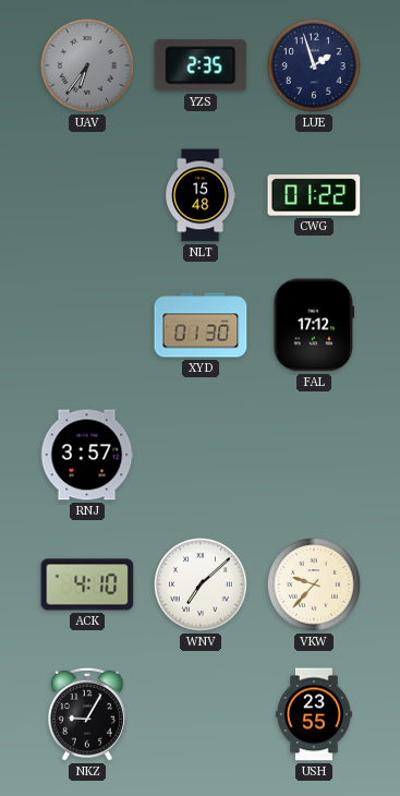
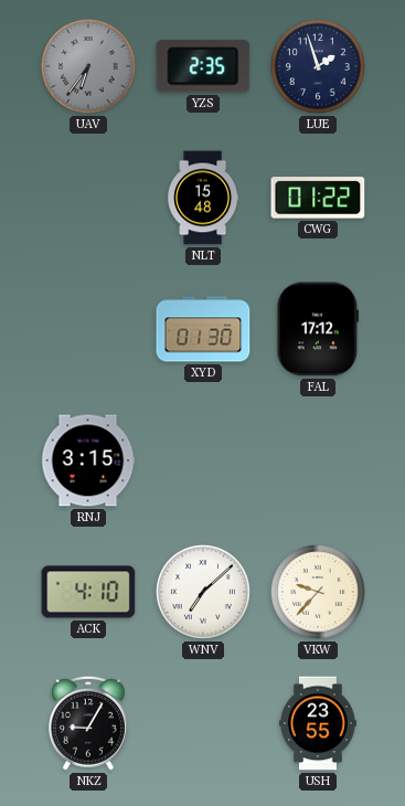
RNJ: 3:57 -> 3:15
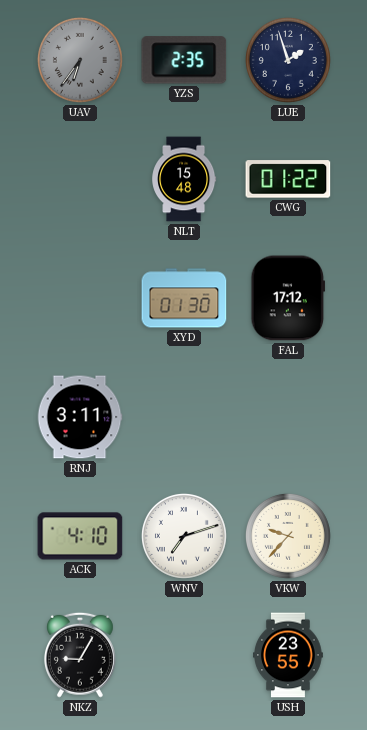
RNJ: 3:15 -> 3:11
WNV: 7:08 -> 7:12
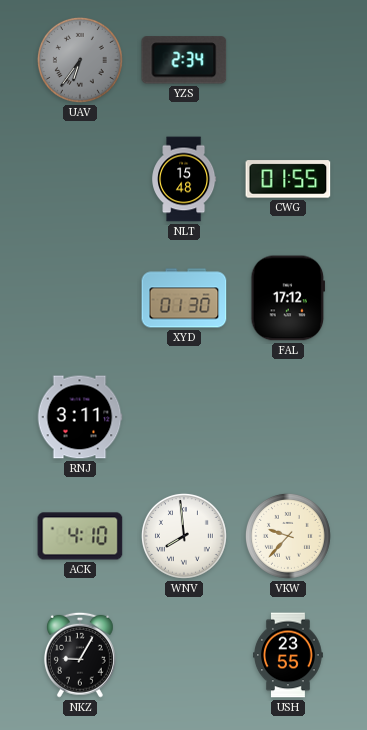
YZS: 2:35 -> 2:34
LUE: 1:57 -> none
CWG: 01:22 -> 01:55
WNV: 7:12 -> 7:59
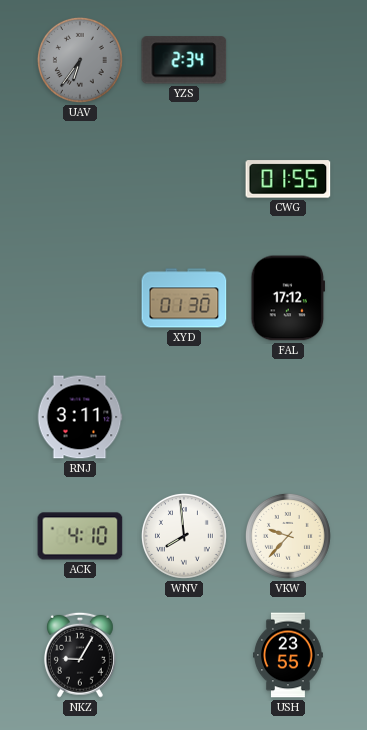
NLT: 15:48 -> none
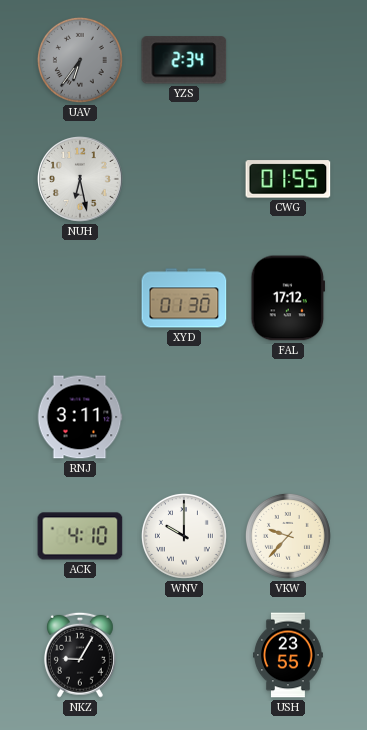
NUH: none -> 6:28
WNV: 7:59 -> 10:00
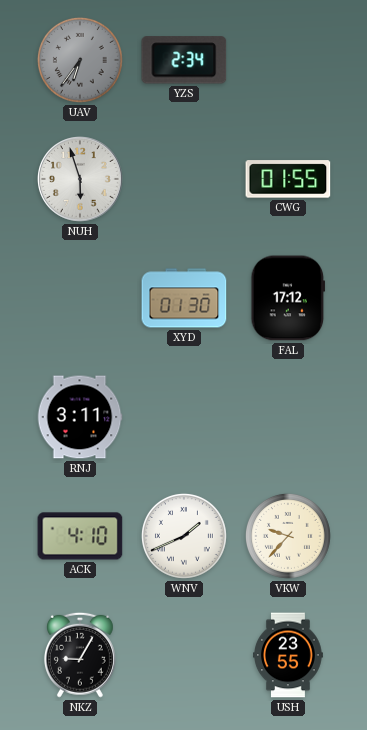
NUH: 6:28 -> 5:57
WNV: 10:00 -> 1:41
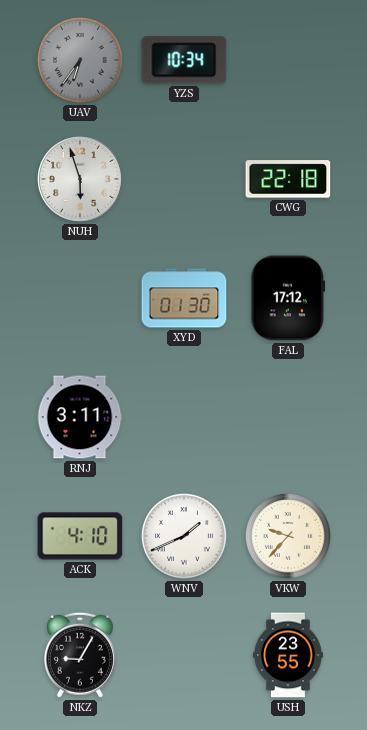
YZS: 2:34 -> 10:34
CWG: 01:55 -> 22:18
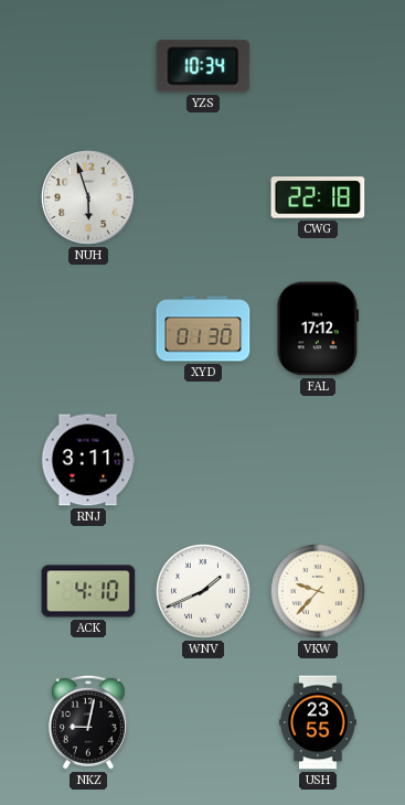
UAV: 6:36 -> none
NKZ: 9:05 -> 9:02
